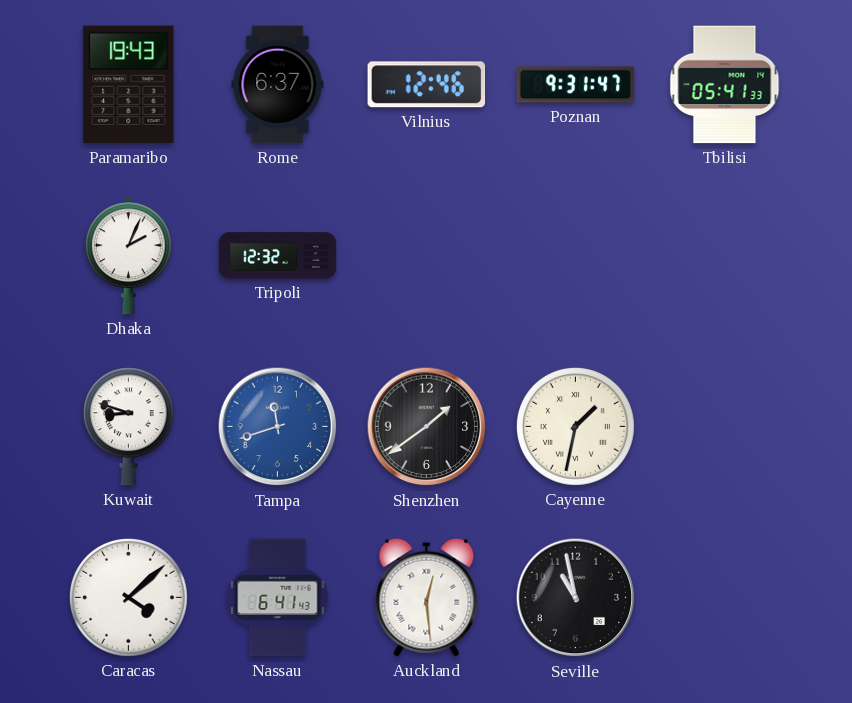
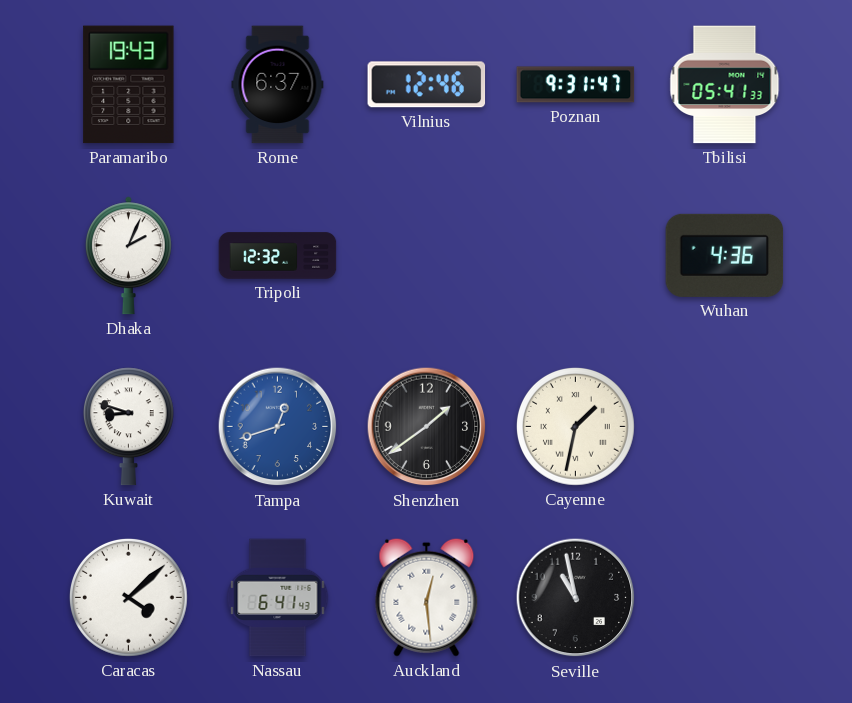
Wuhan: none -> 4:36
Tampa: 11:42 -> 12:42
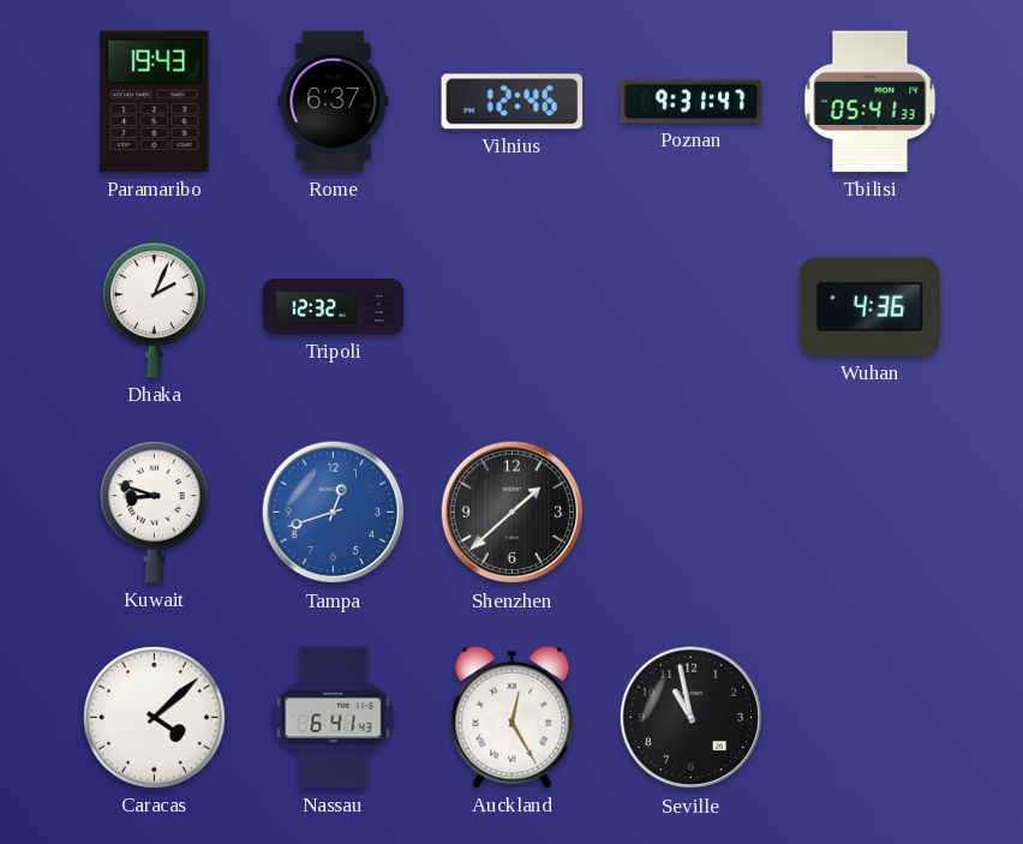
Shenzhen: 1:39 -> 1:38
Cayenne: 1:32 -> none
Auckland: 12:29 -> 12:25
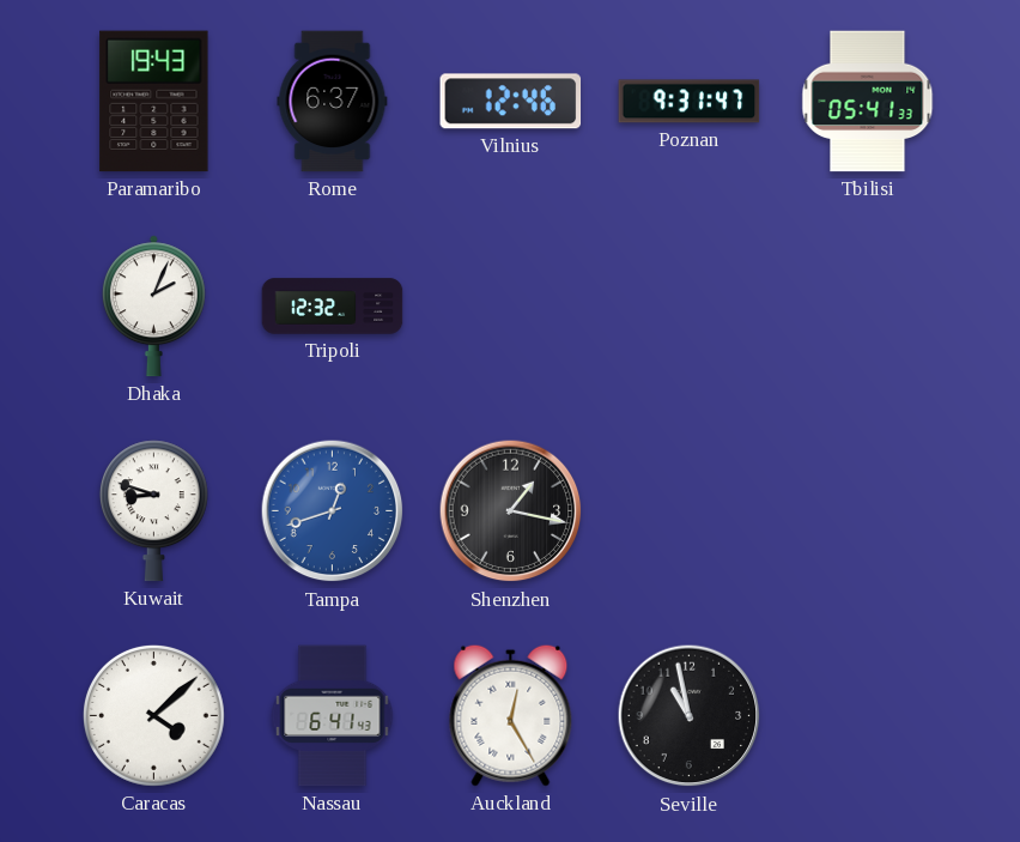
Wuhan: 4:36 -> none
Shenzhen: 1:38 -> 1:17
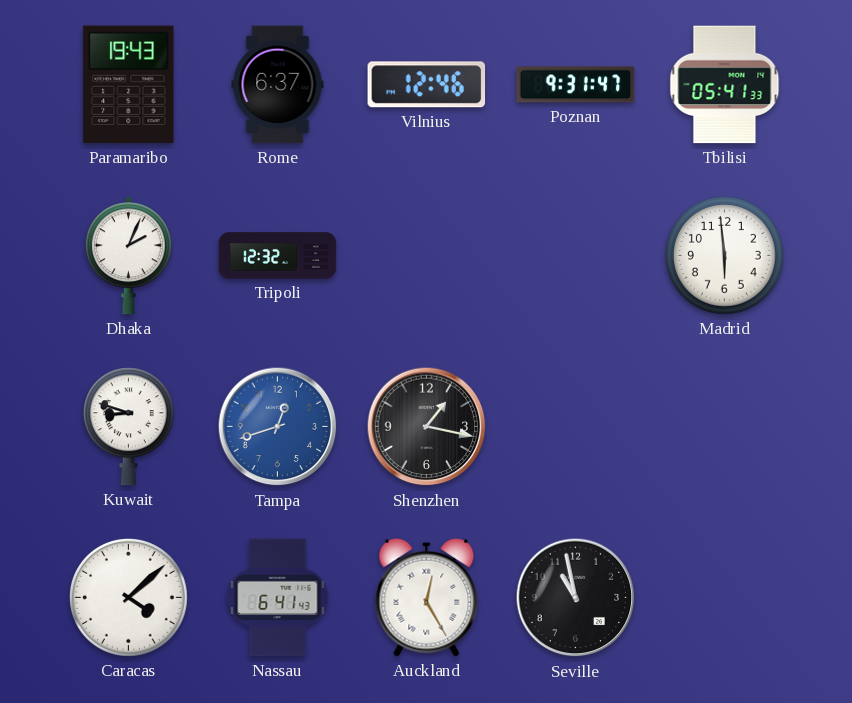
Madrid: none -> 5:59
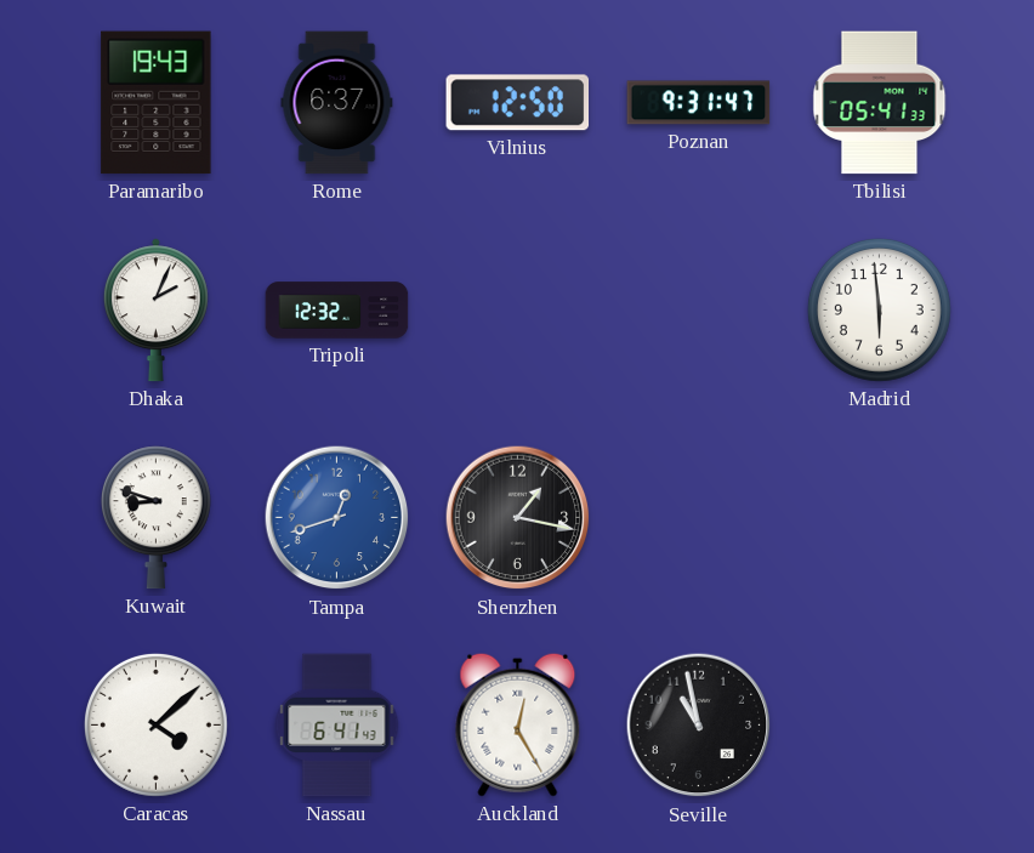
Vilnius: 12:46 -> 12:50
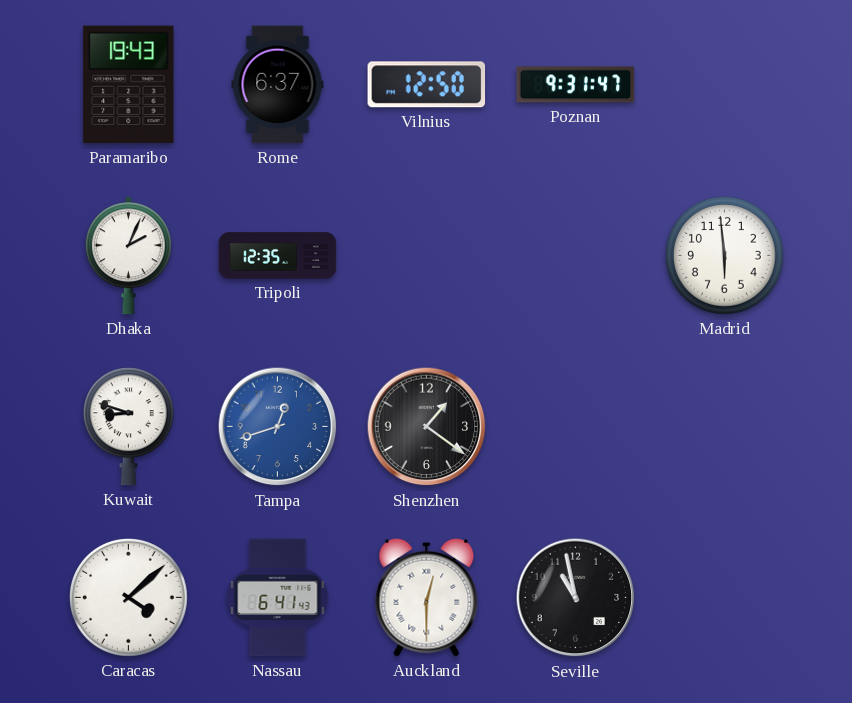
Tbilisi: 05:41 -> none
Tripoli: 12:32 -> 12:35
Shenzhen: 1:17 -> 1:21
Auckland: 12:25 -> 12:30
